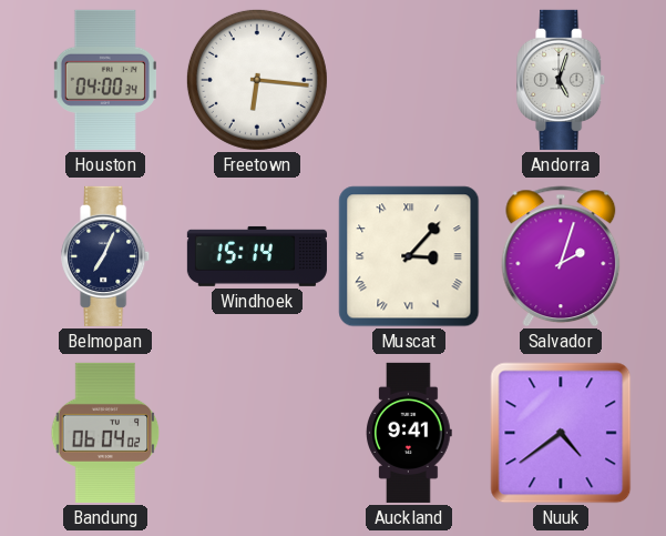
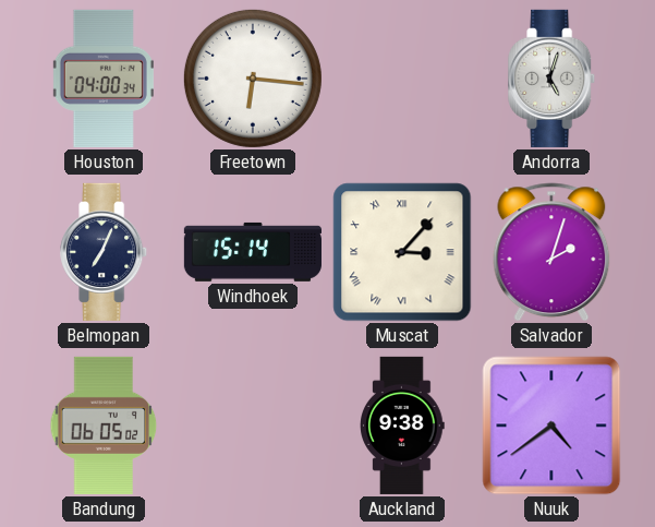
Bandung: 06:04 -> 06:05
Auckland: 9:41 -> 9:38
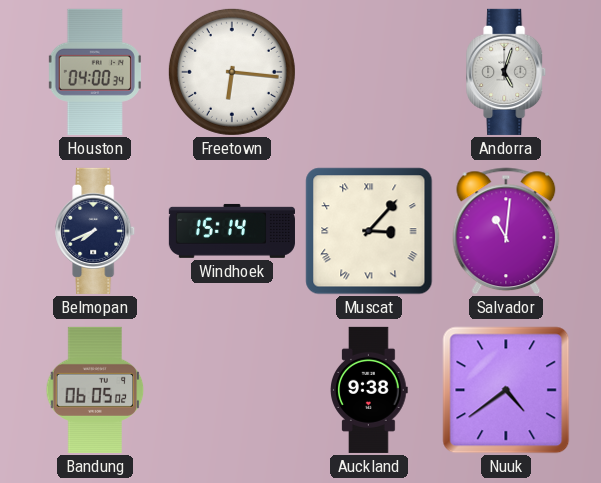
Belmopan: 7:04 -> 7:41
Salvador: 2:03 -> 11:01
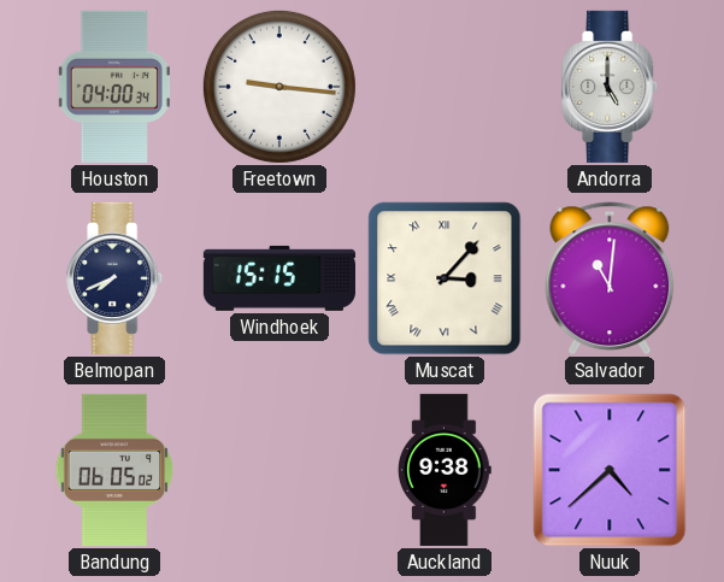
Freetown: 6:16 -> 9:16
Andorra: 5:03 -> 5:00
Windhoek: 15:14 -> 15:15
Nuuk: 4:39 -> 4:38
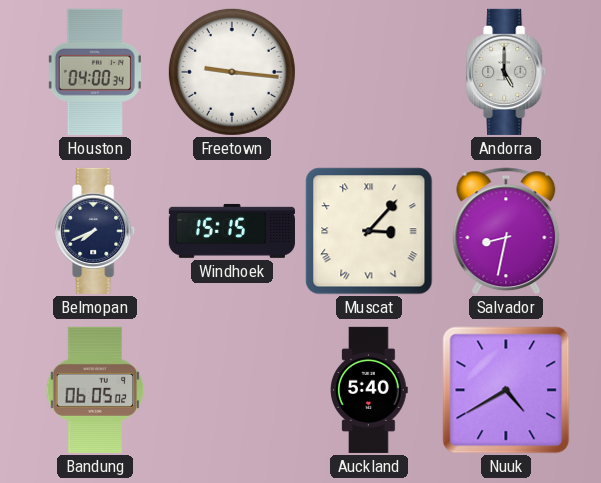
Salvador: 11:01 -> 8:32
Auckland: 9:38 -> 5:40
Nuuk: 4:38 -> 4:40
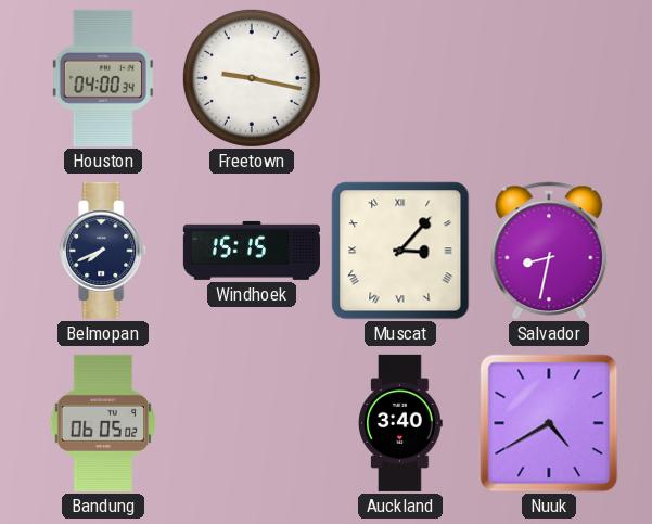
Freetown: 9:16 -> 9:17
Andorra: 5:00 -> none
Auckland: 5:40 -> 3:40
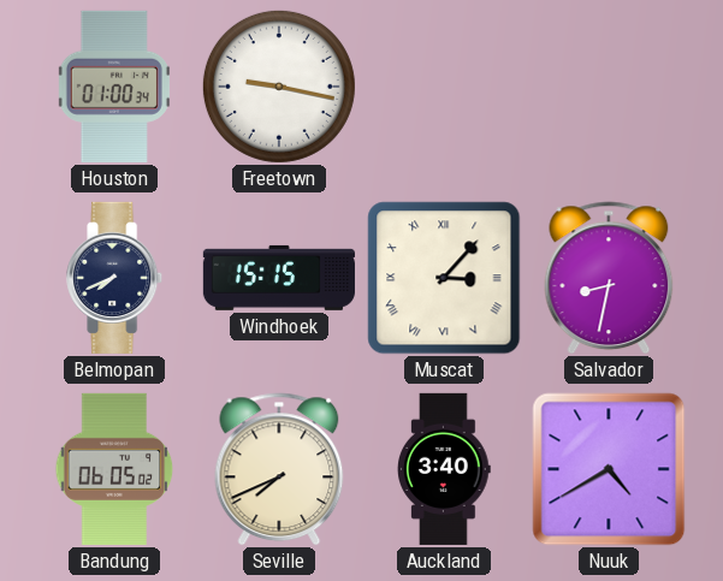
Houston: 04:00 -> 01:00
Seville: none -> 7:41
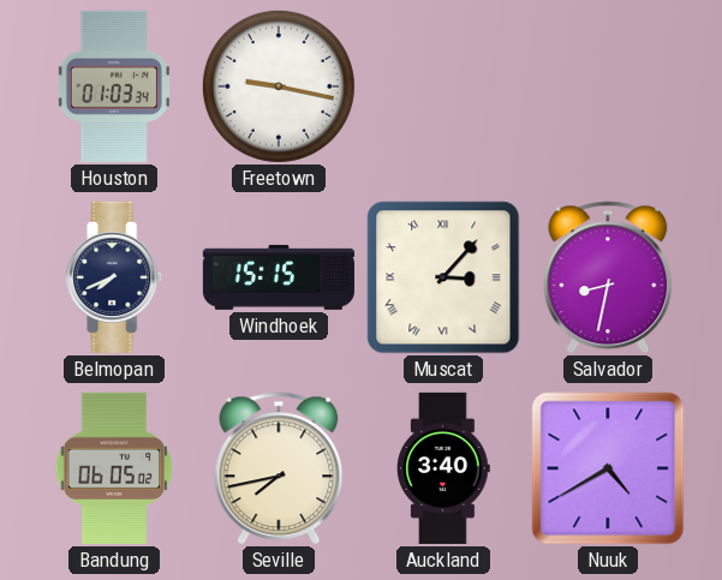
Houston: 01:00 -> 01:03
Seville: 7:41 -> 7:43
